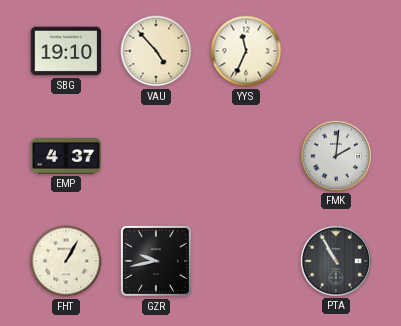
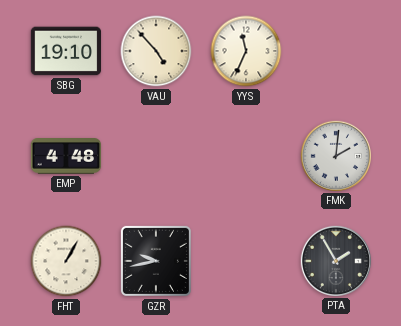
EMP: 4:37 -> 4:48
PTA: 10:55 -> 1:55
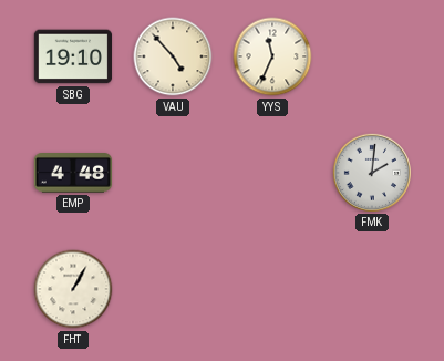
GZR: 9:43 -> none
PTA: 1:55 -> none
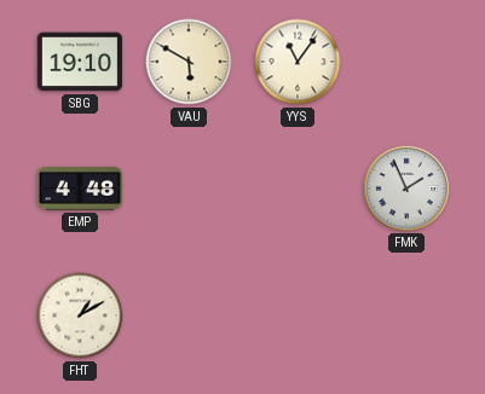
VAU: 4:53 -> 5:50
YYS: 11:34 -> 11:06
FMK: 2:01 -> 1:56
FHT: 1:05 -> 1:10
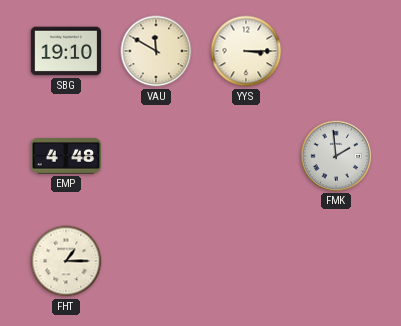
VAU: 5:50 -> 11:50
YYS: 11:06 -> 3:15
FMK: 1:56 -> 1:59
FHT: 1:10 -> 1:15
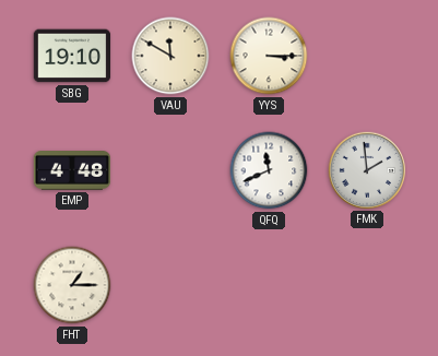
QFQ: none -> 11:41
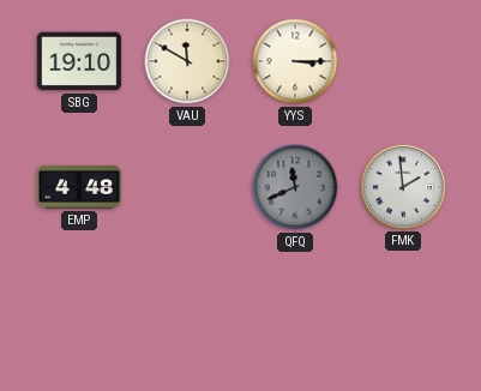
QFQ dial: white -> grey
FHT: 1:15 -> none
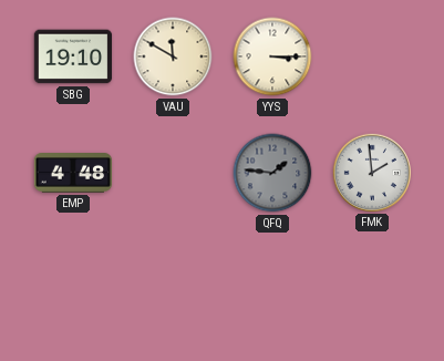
QFQ: 11:41 -> 1:46
